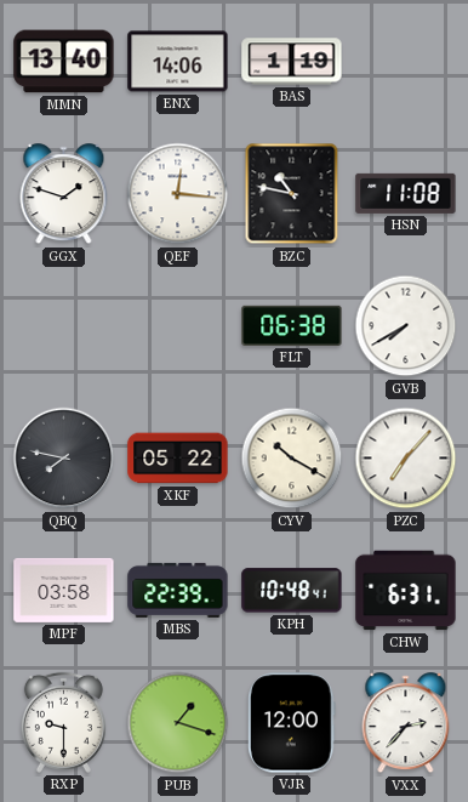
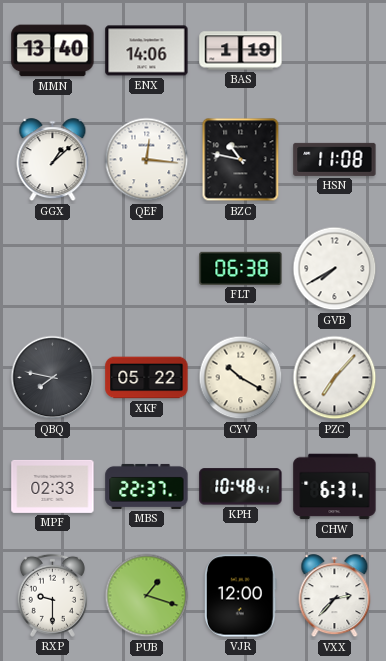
GGX: 1:48 -> 1:08
MPF: 03:58 -> 02:33
MBS: 22:39 -> 22:37
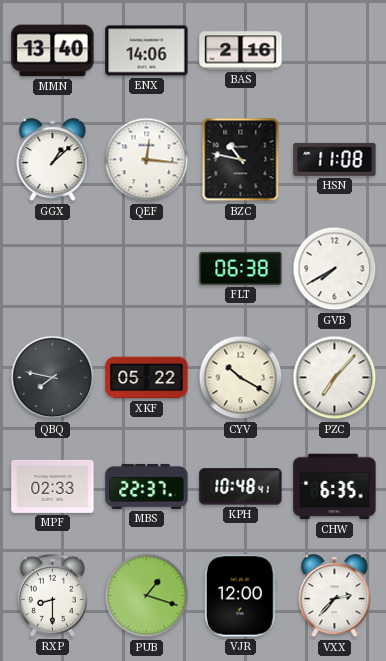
BAS: 1:19 -> 2:16
CHW: 6:31 -> 6:35
RXP: 9:30 -> 8:30
